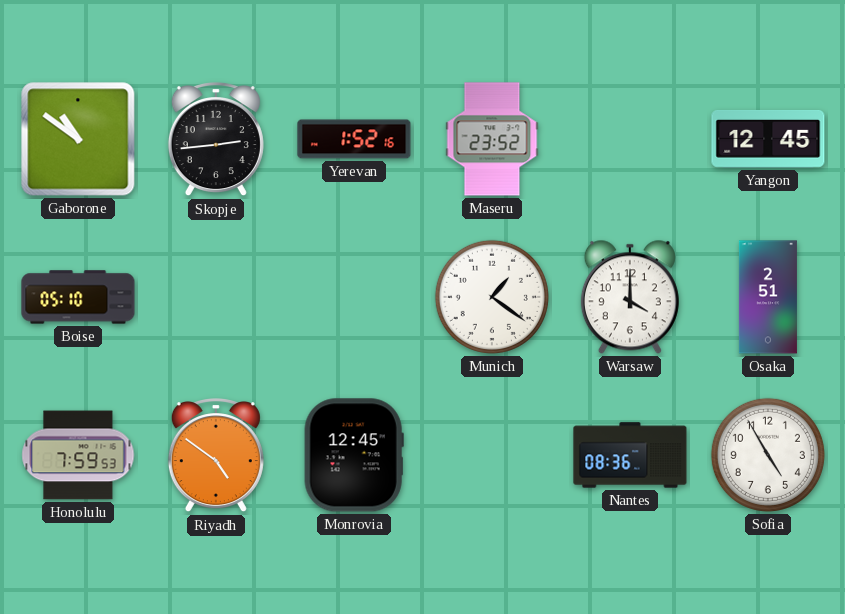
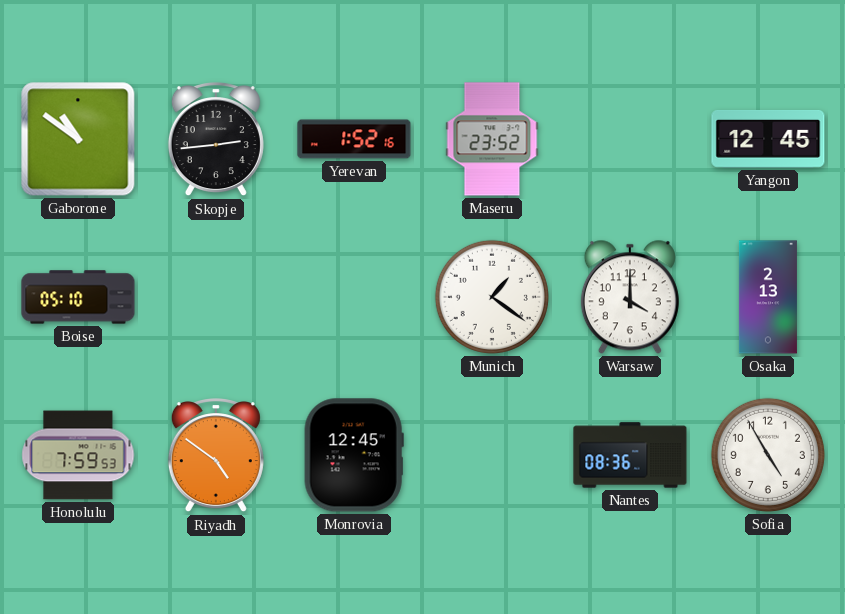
Osaka: 2:51 -> 2:13
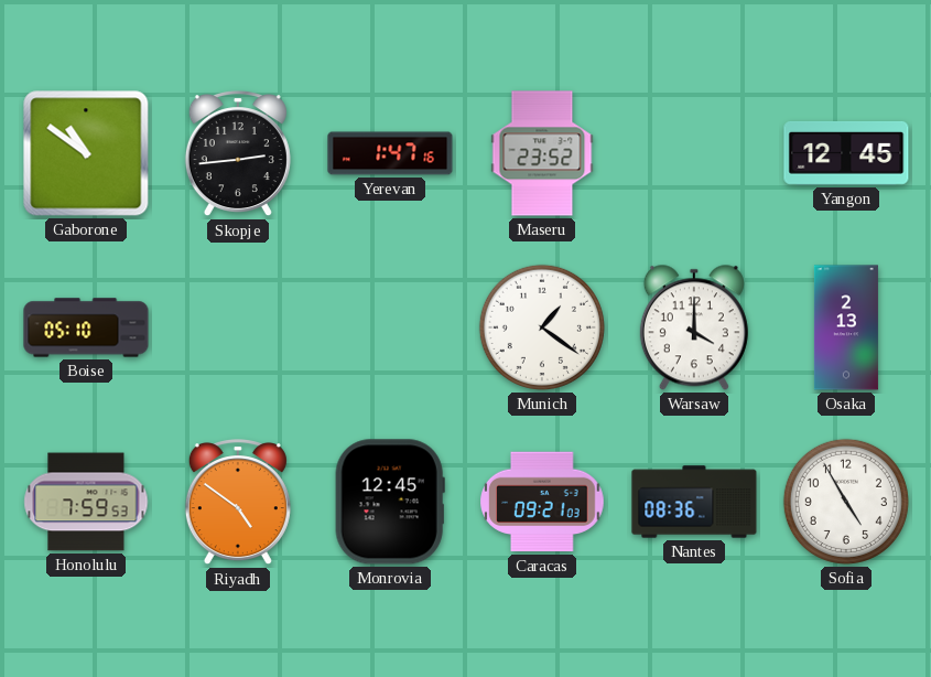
Yerevan: 1:52 -> 1:47
Caracas: none -> 09:21
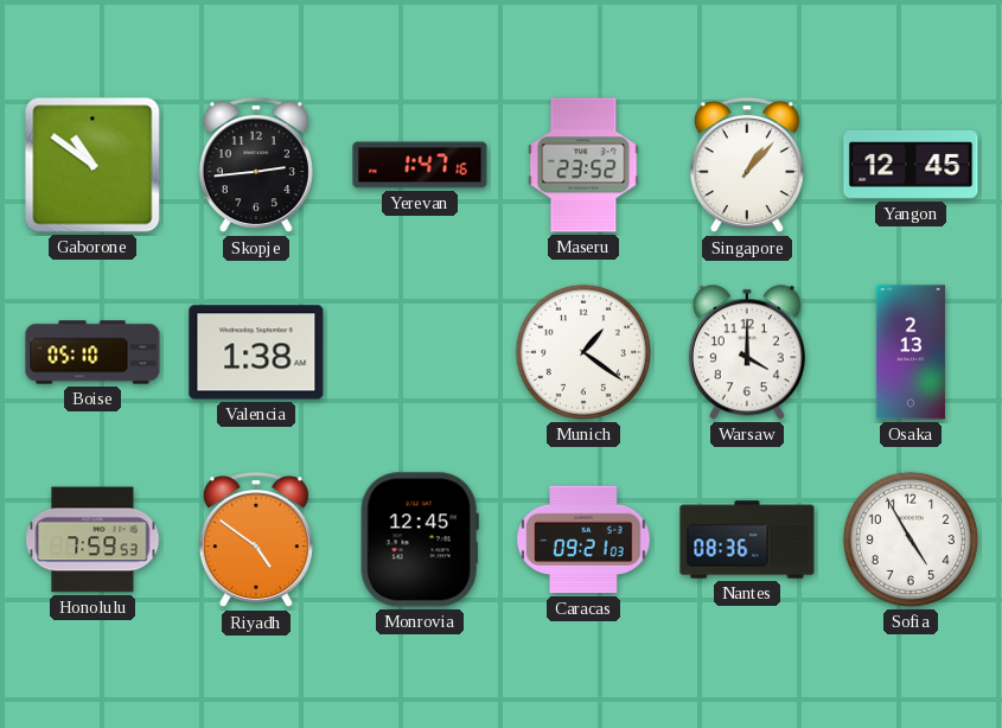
Singapore: none -> 1:07
Valencia: none -> 1:38
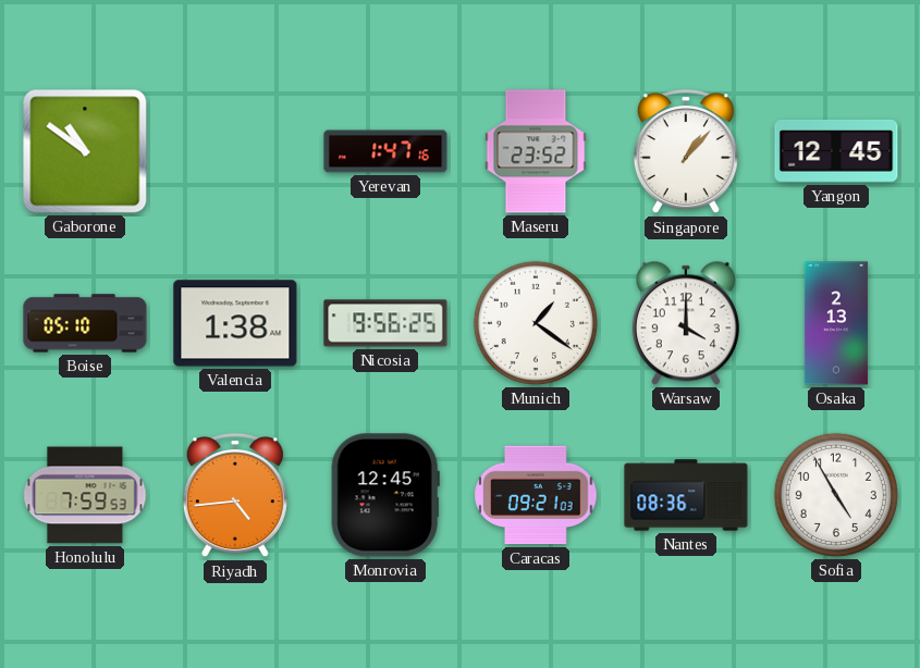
Skopje: 2:44 -> none
Nicosia: none -> 9:56
Riyadh: 4:51 -> 4:44
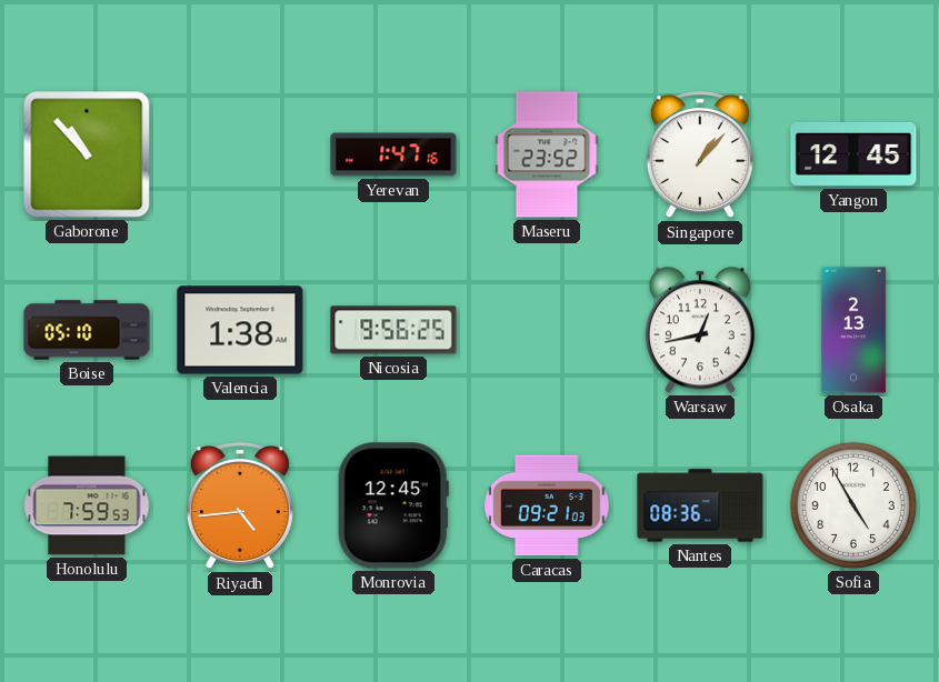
Gaborone: 10:51 -> 10:53
Munich: 1:21 -> none
Warsaw: 4:00 -> 12:43
